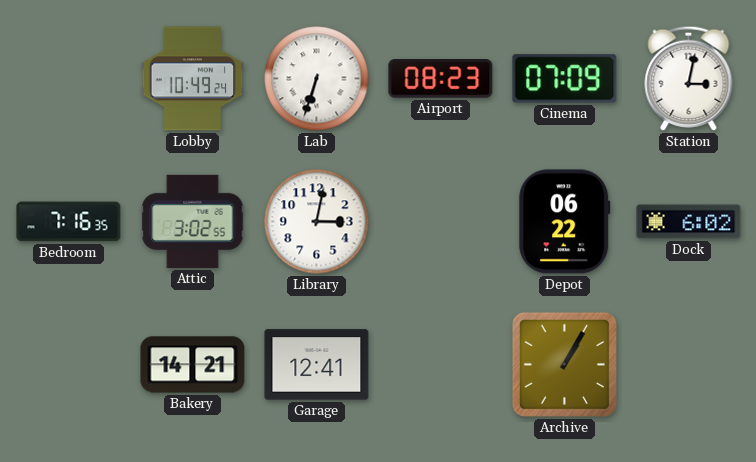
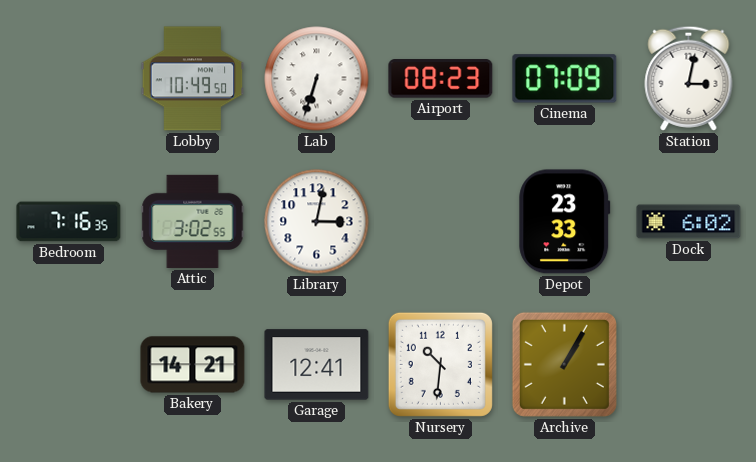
Lobby: 10:49:24 -> 10:49:50
Depot: 06:22 -> 23:33
Nursery: none -> 10:31
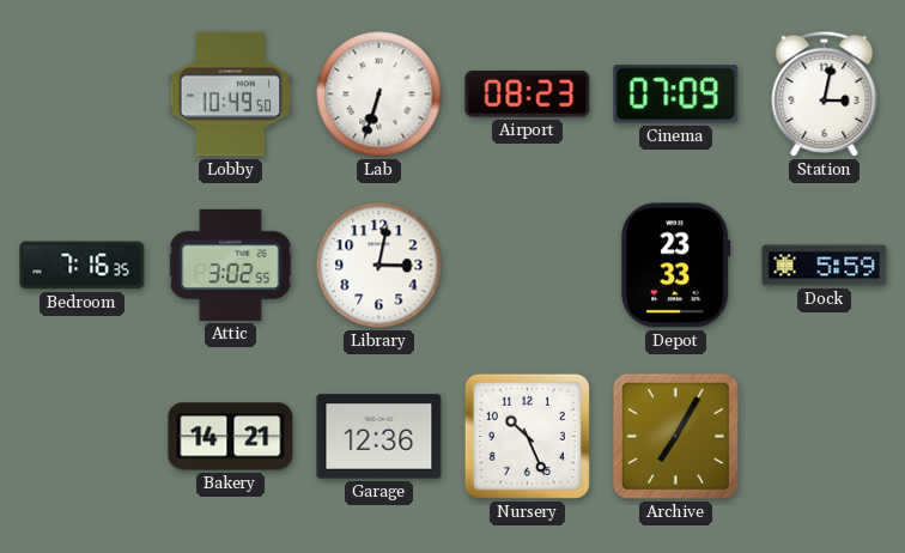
Dock: 6:02 -> 5:59
Garage: 12:41 -> 12:36
Nursery: 10:31 -> 10:26
Archive: 1:05 -> 7:05
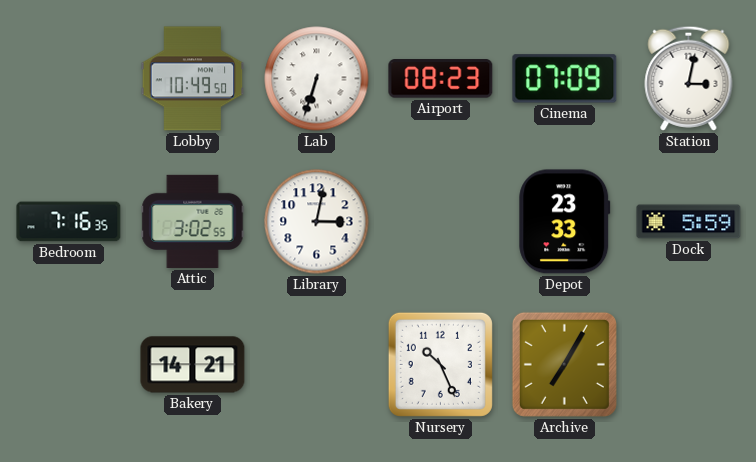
Garage: 12:36 -> none
